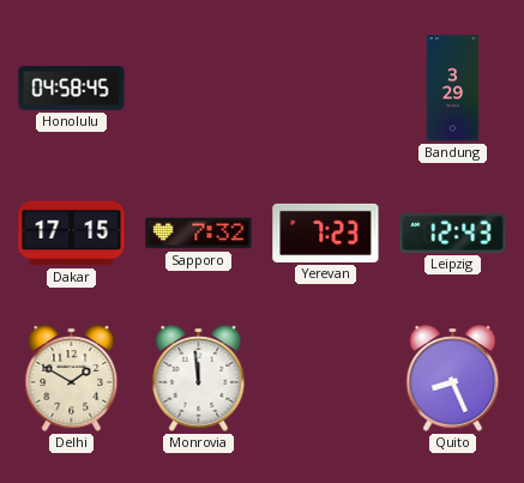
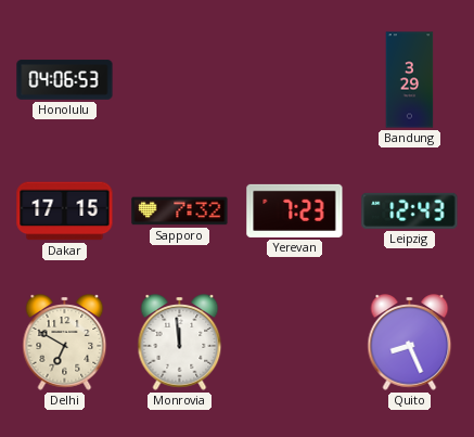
Honolulu: 04:58 -> 04:06
Delhi: 1:50 -> 6:50
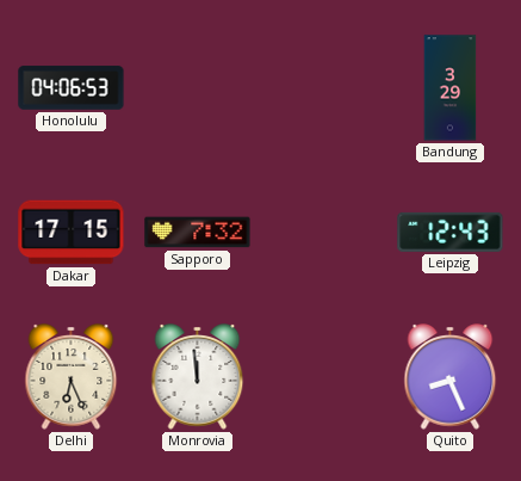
Yerevan: 7:23 -> none
Delhi: 6:50 -> 6:26
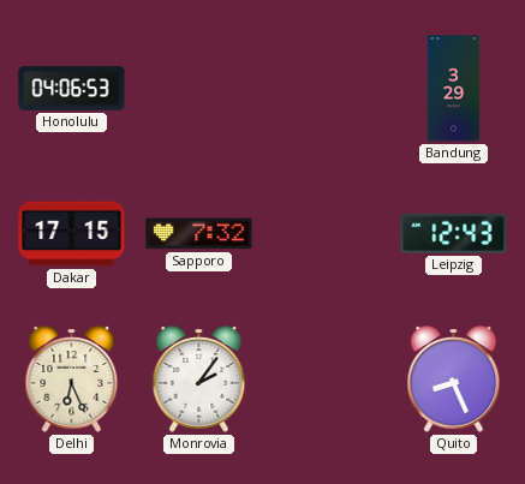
Monrovia: 11:59 -> 2:06
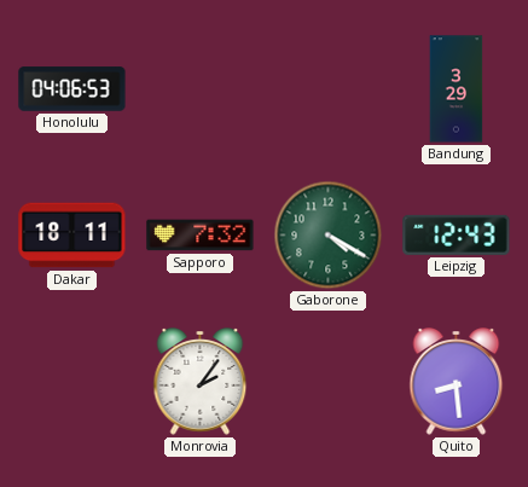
Dakar: 17:15 -> 18:11
Gaborone: none -> 4:20
Delhi: 6:26 -> none
Quito: 8:26 -> 8:29
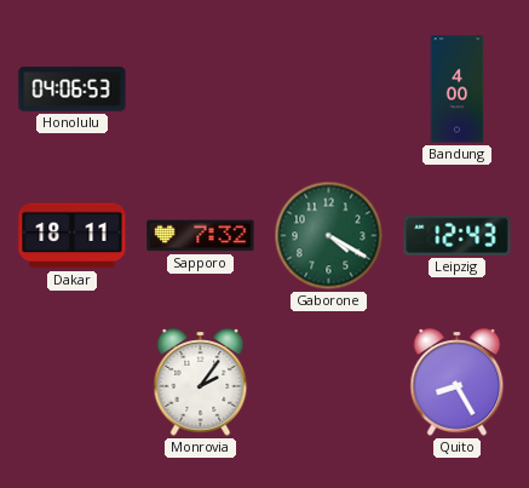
Bandung: 3:29 -> 4:00
Quito: 8:29 -> 8:25
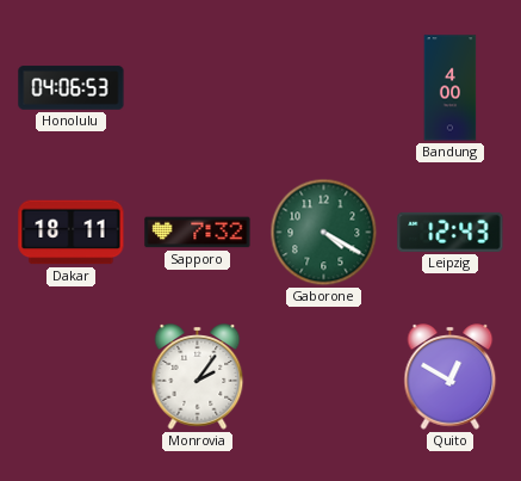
Quito: 8:25 -> 12:50
